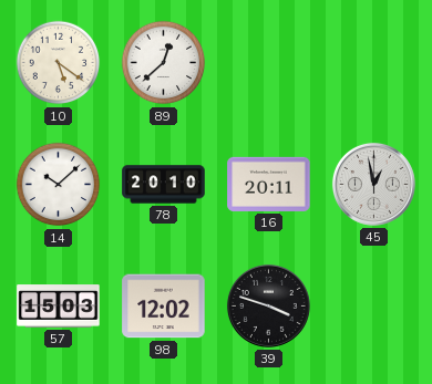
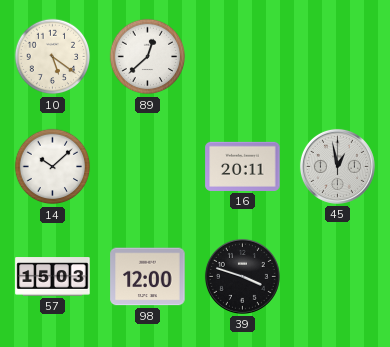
78: 20:10 -> none
98: 12:02 -> 12:00
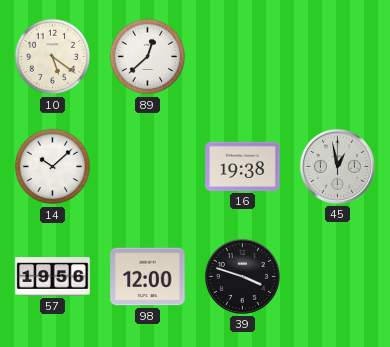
16: 20:11 -> 19:38
57: 15:03 -> 19:56
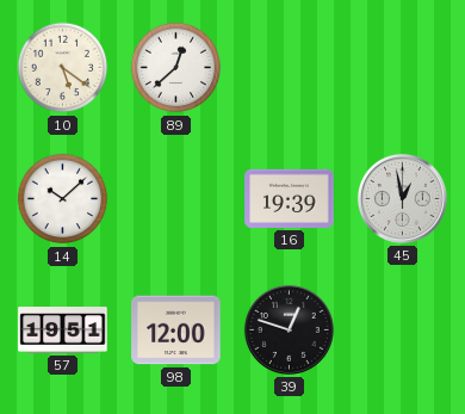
16: 19:38 -> 19:39
57: 19:56 -> 19:51
39: 3:48 -> 12:48
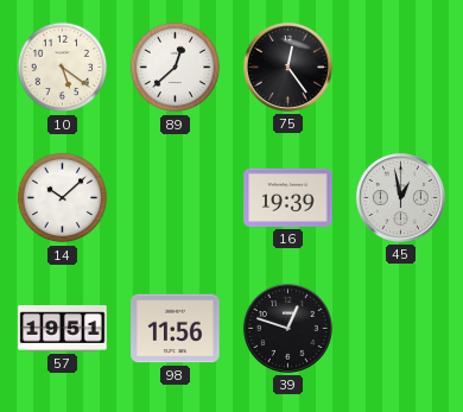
75: none -> 12:24
98: 12:00 -> 11:56
